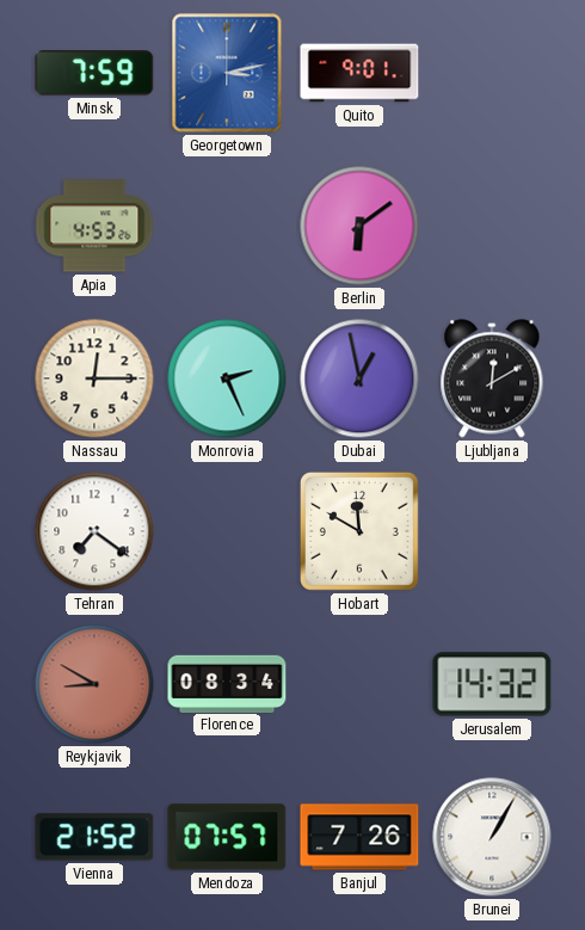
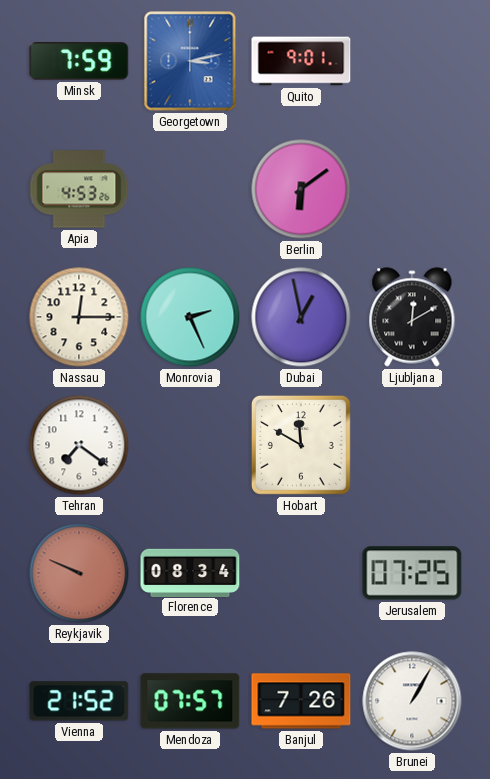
Reykjavik: 8:50 -> 9:49
Jerusalem: 14:32 -> 07:25
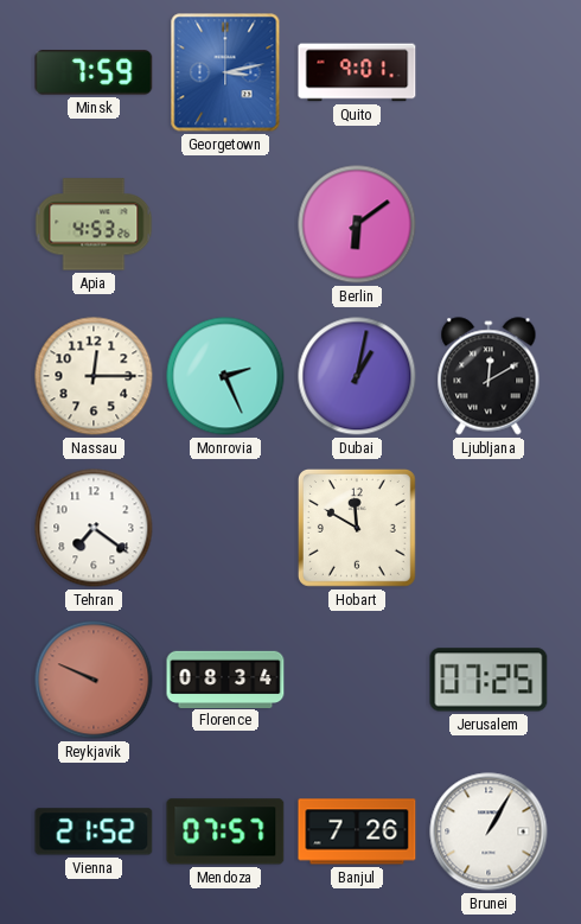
Dubai: 12:58 -> 1:02
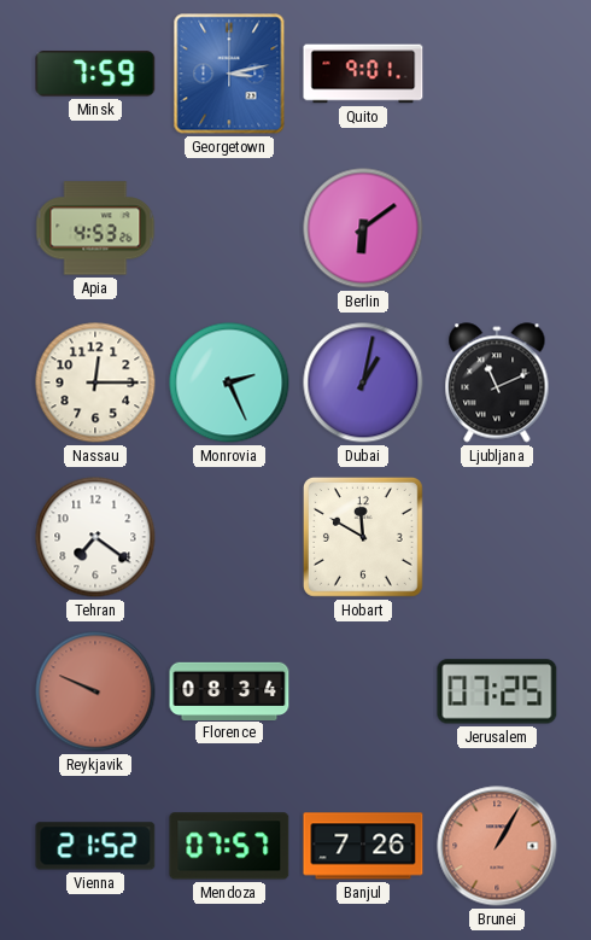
Ljubljana: 12:10 -> 11:11
Brunei dial: white -> salmon
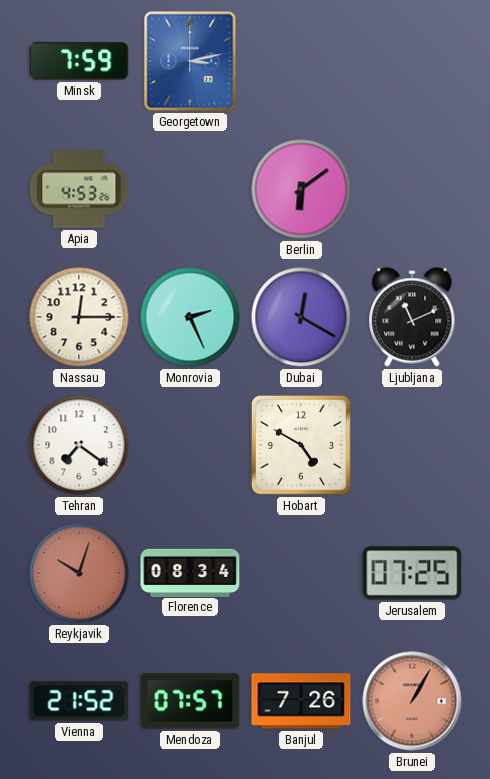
Quito: 9:01 -> none
Dubai: 1:02 -> 12:20
Hobart: 11:50 -> 4:50
Reykjavik: 9:49 -> 10:03
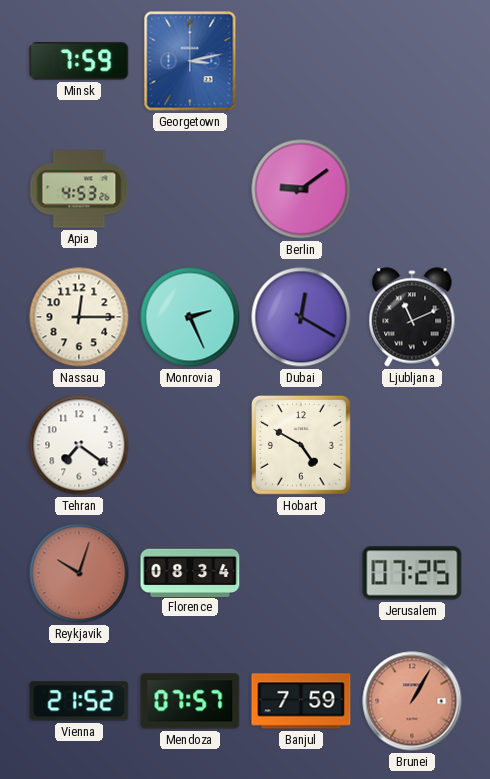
Berlin: 6:09 -> 9:09
Banjul: 7:26 -> 7:59
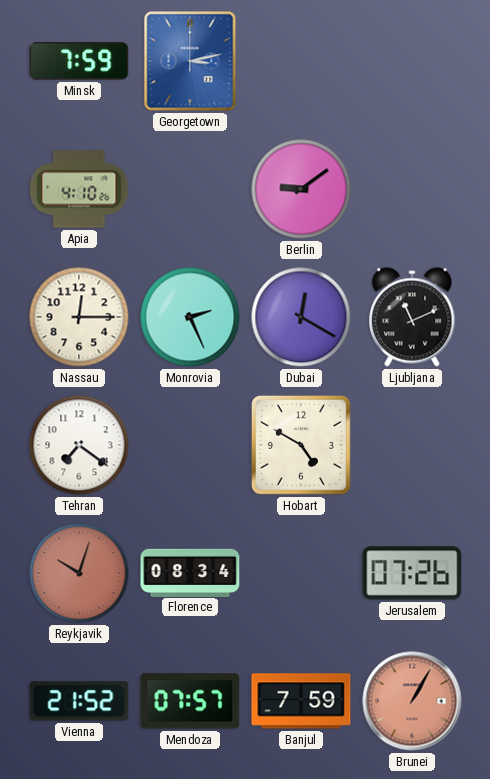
Apia: 4:53 -> 4:10
Jerusalem: 07:25 -> 07:26
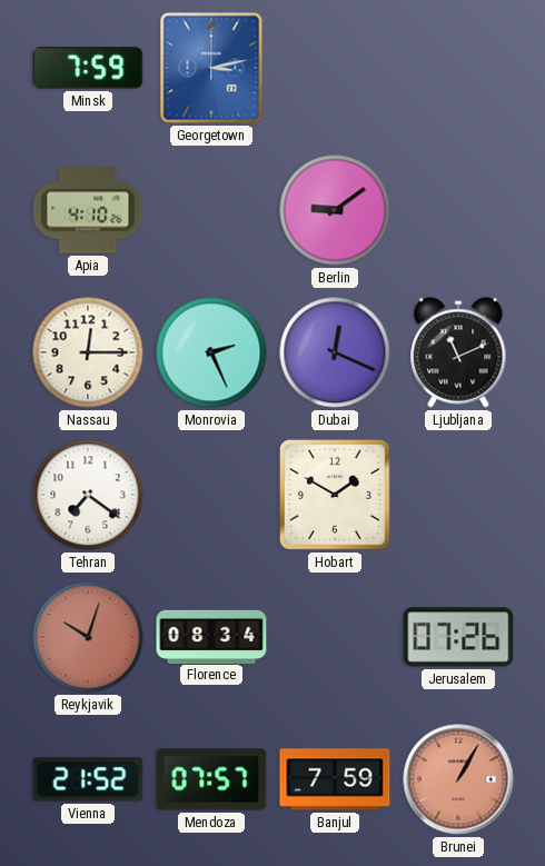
Dubai: 12:20 -> 12:19
Hobart: 4:50 -> 1:50
